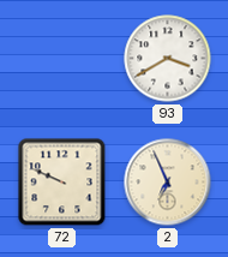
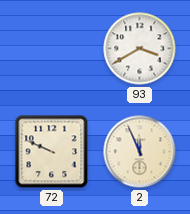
2: 6:56 -> 11:56
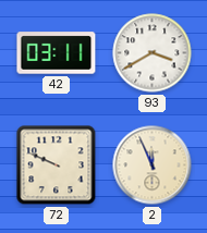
42: none -> 03:11
